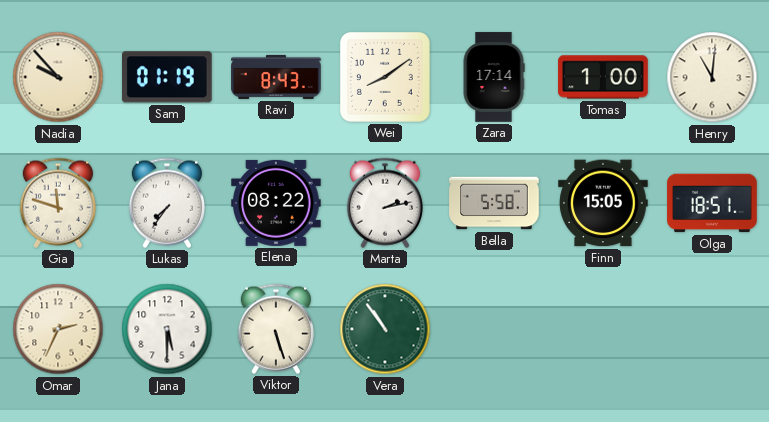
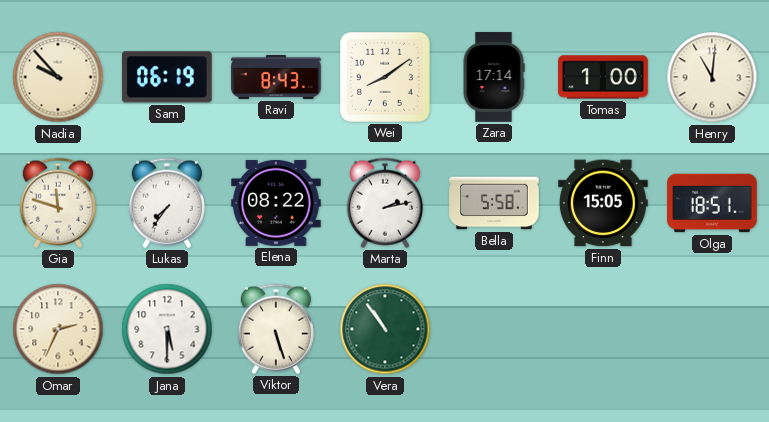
Sam: 01:19 -> 06:19
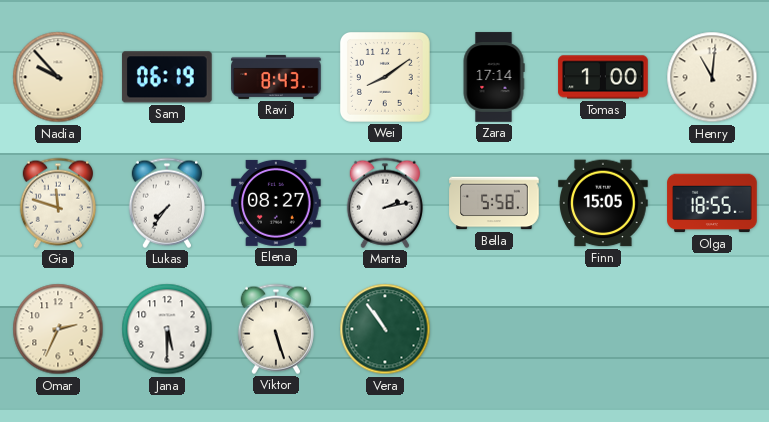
Elena: 08:22 -> 08:27
Olga: 18:51 -> 18:55
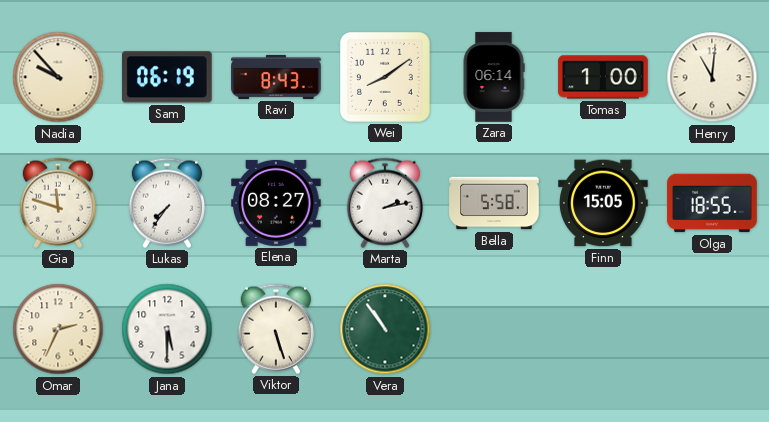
Zara: 17:14 -> 06:14
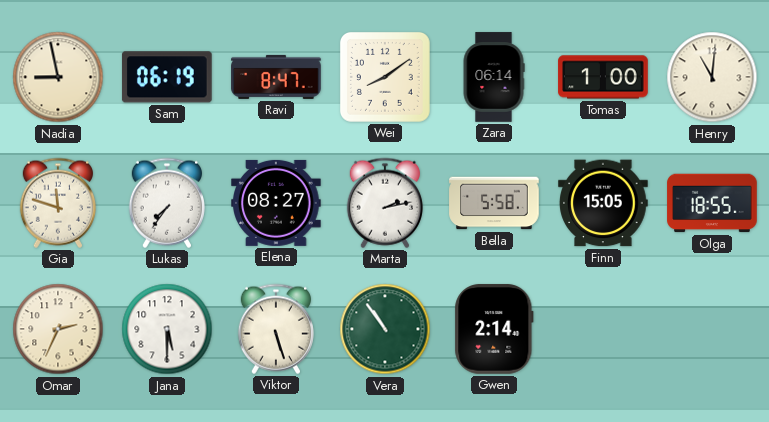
Nadia: 9:53 -> 8:58
Ravi: 8:43 -> 8:47
Gwen: none -> 2:14
